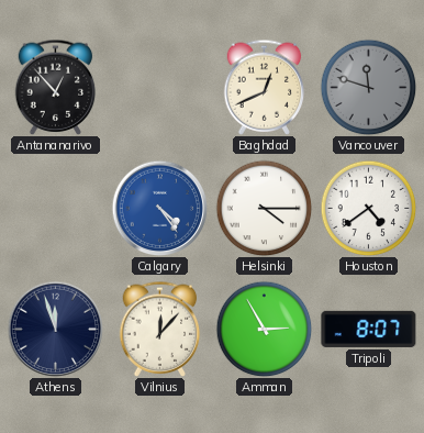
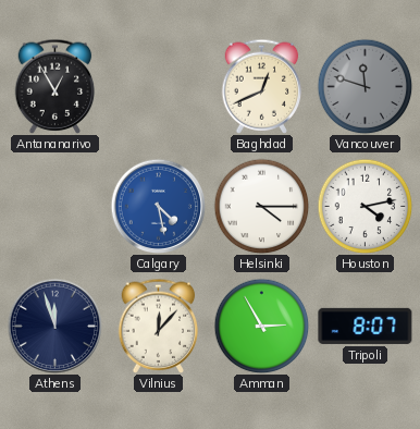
Antananarivo: 12:53 -> 12:55
Calgary: 4:24 -> 4:28
Houston: 4:39 -> 4:13
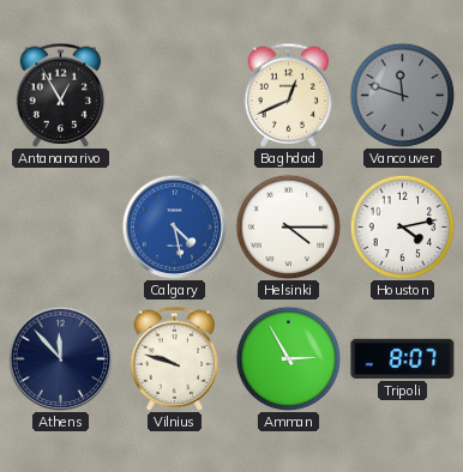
Athens: 11:57 -> 11:53
Vilnius: 12:07 -> 9:48
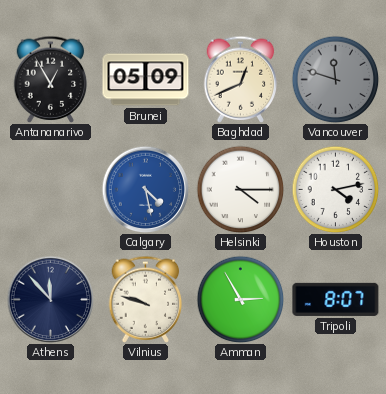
Brunei: none -> 05:09
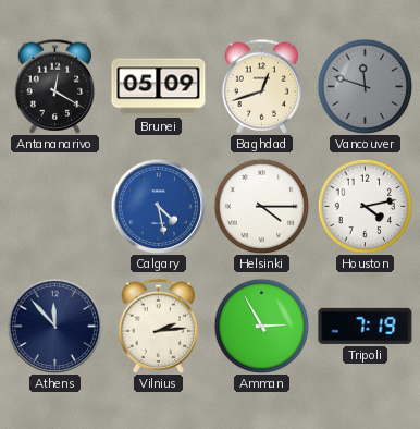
Antananarivo: 12:55 -> 12:20
Baghdad: 12:41 -> 12:42
Vilnius: 9:48 -> 2:14
Tripoli: 8:07 -> 7:19
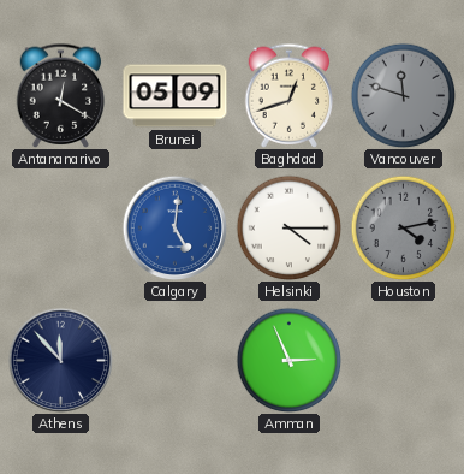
Calgary: 4:28 -> 5:01
Houston dial: white -> grey
Vilnius: 2:14 -> none
Amman: 2:55 -> 2:56
Tripoli: 7:19 -> none
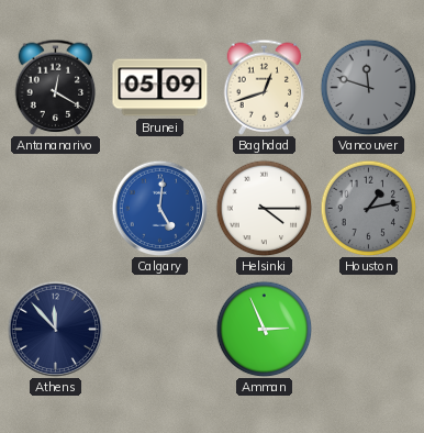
Houston: 4:13 -> 1:13
